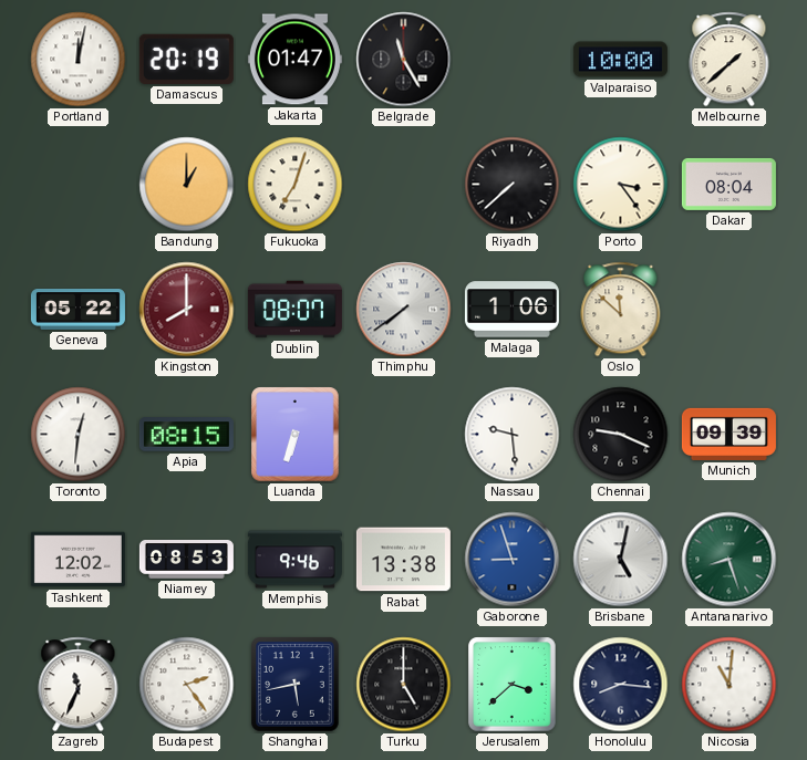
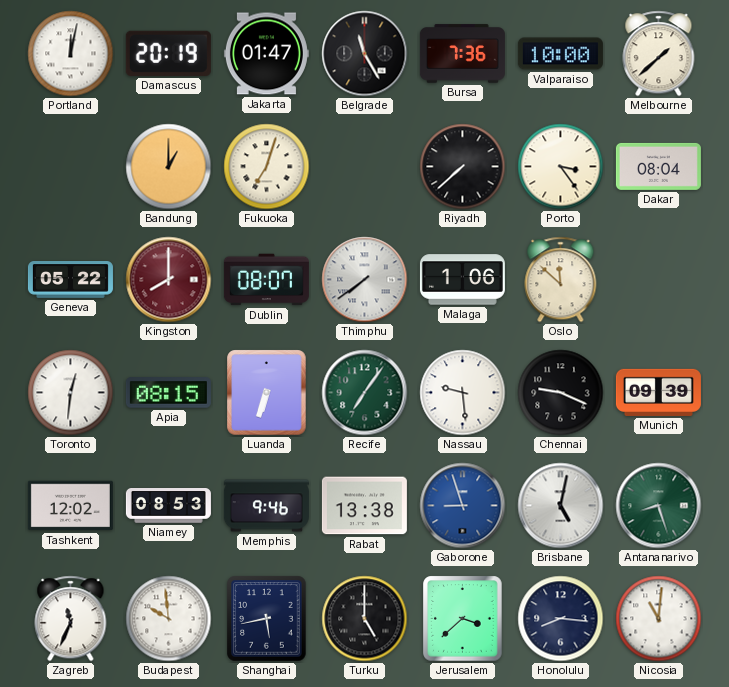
Bursa: none -> 7:36
Recife: none -> 7:06
Budapest: 2:24 -> 9:59
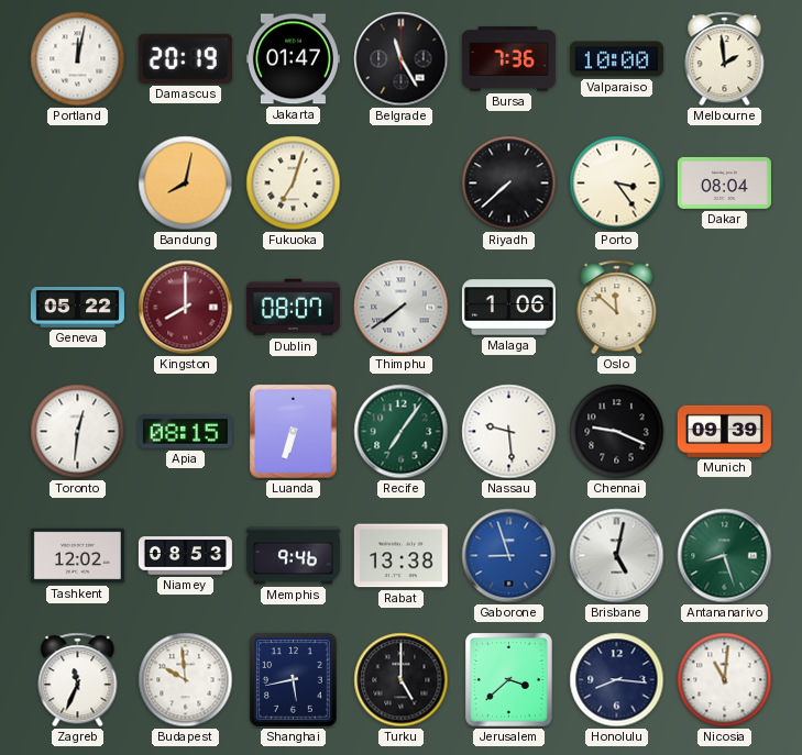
Melbourne: 1:38 -> 1:59
Bandung: 1:00 -> 8:02
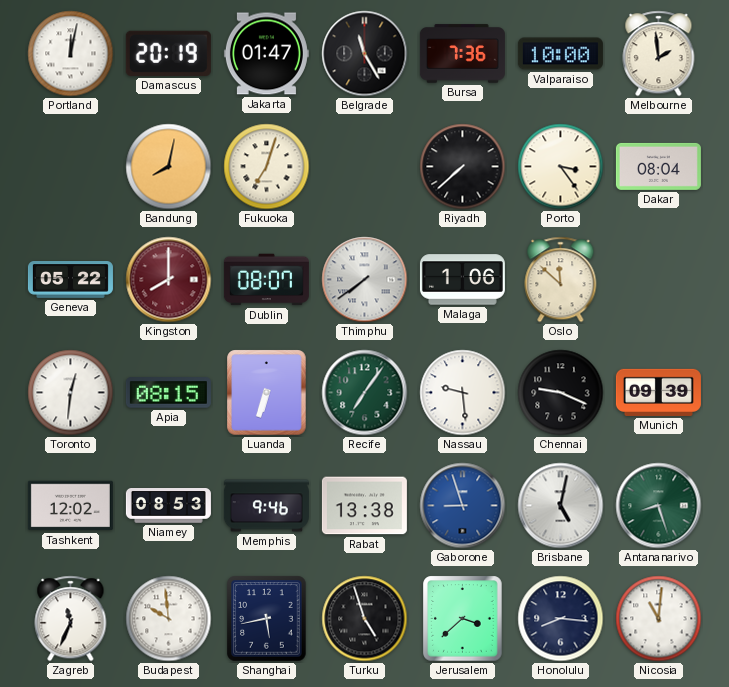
Turku: 5:00 -> 4:57
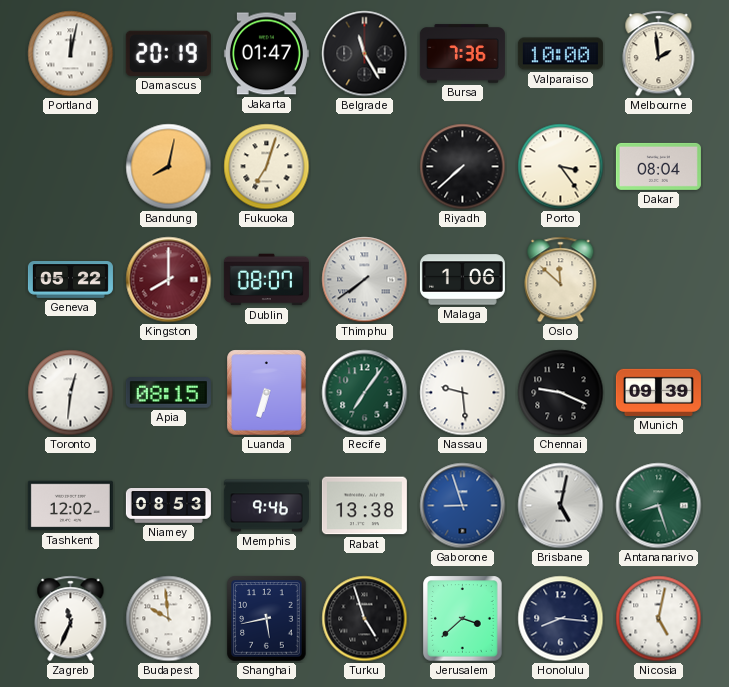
Nicosia: 11:01 -> 5:02
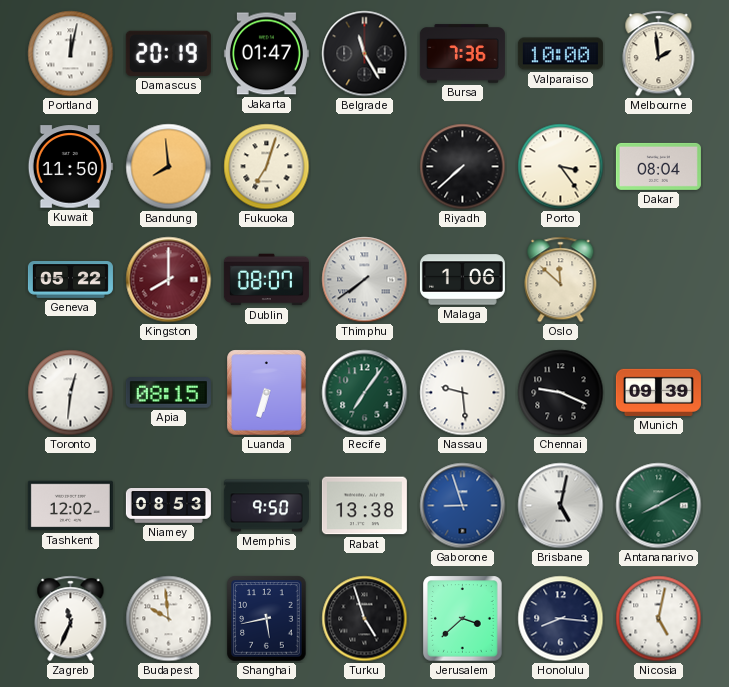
Kuwait: none -> 11:50
Bandung: 8:02 -> 7:59
Memphis: 9:46 -> 9:50
Antananarivo: 8:27 -> 8:10
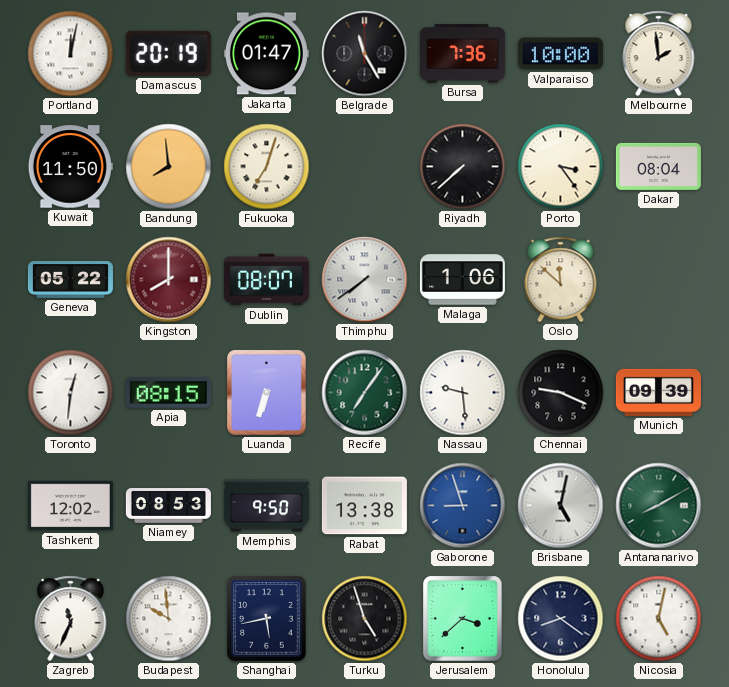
Honolulu: 8:16 -> 8:21
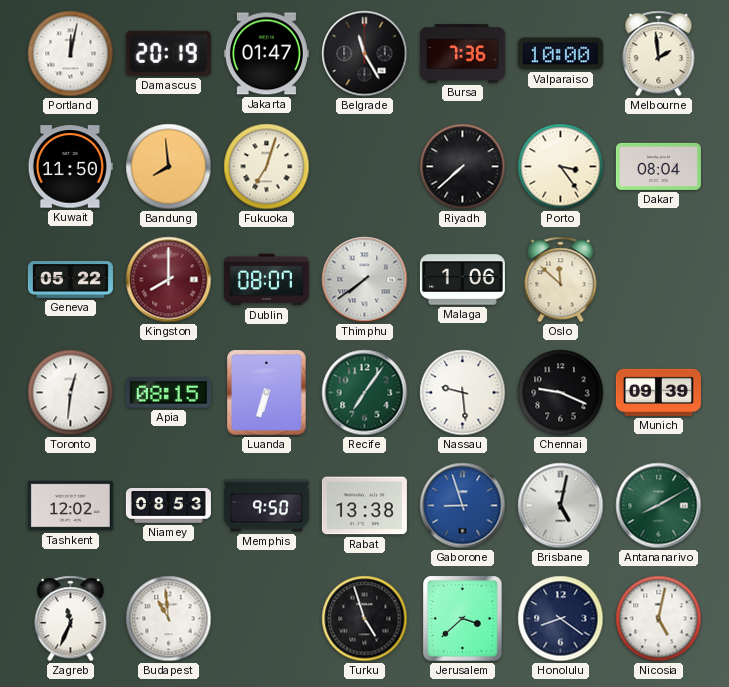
Budapest: 9:59 -> 10:59
Shanghai: 5:43 -> none
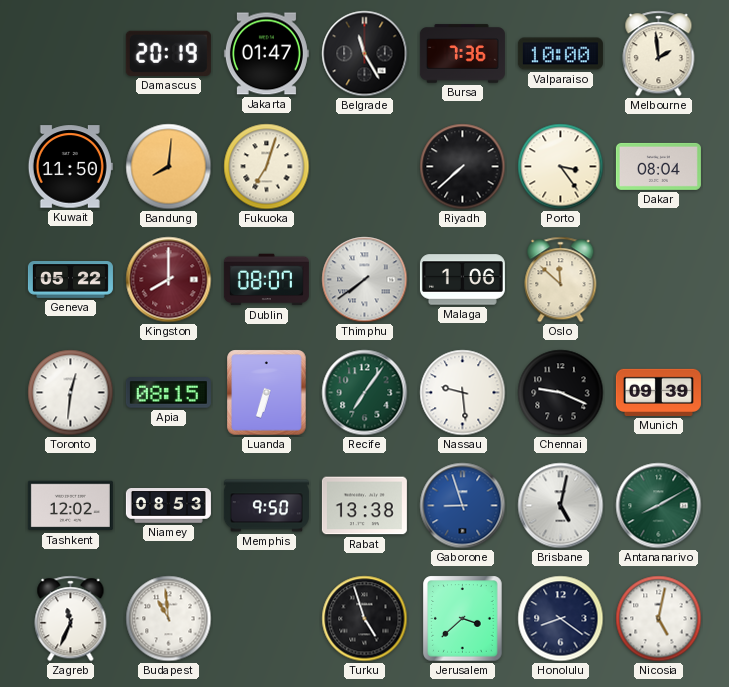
Portland: 12:02 -> none
Bandung: 7:59 -> 8:01
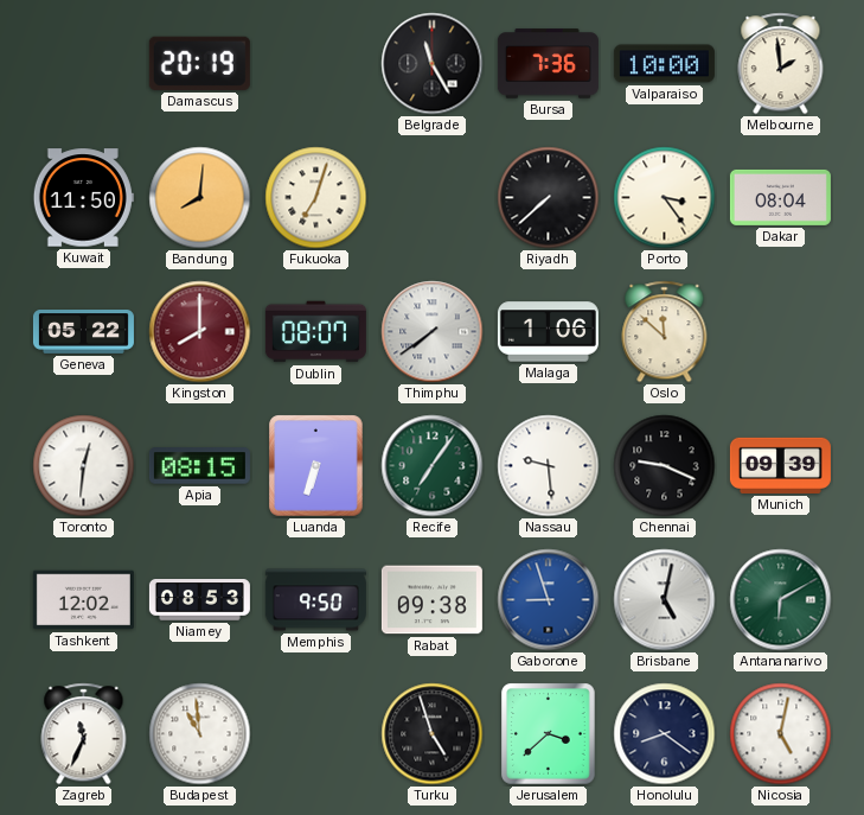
Jakarta: 01:47 -> none
Rabat: 13:38 -> 09:38
Antananarivo: 8:10 -> 6:10
